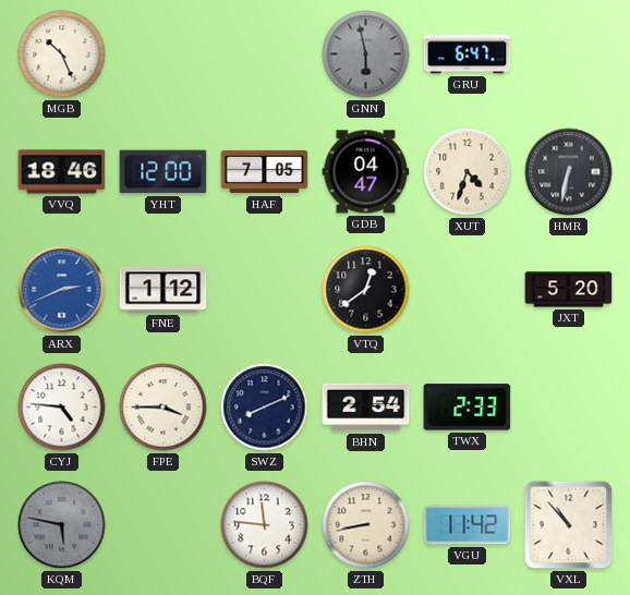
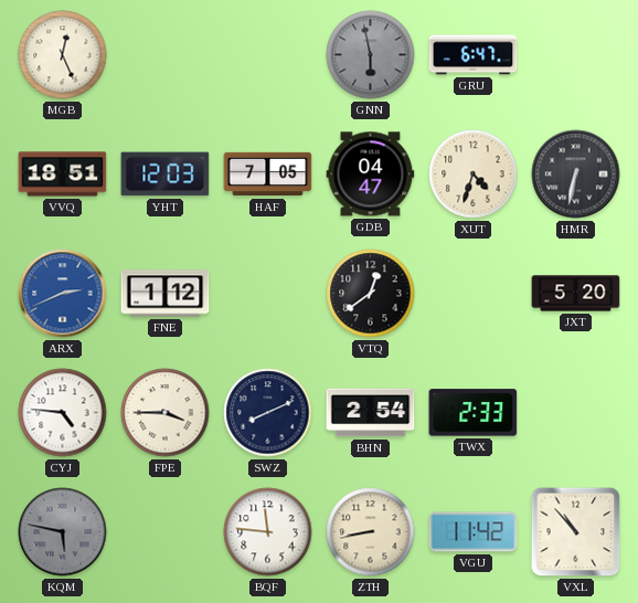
MGB: 10:26 -> 12:26
VVQ: 18:46 -> 18:51
YHT: 12:00 -> 12:03
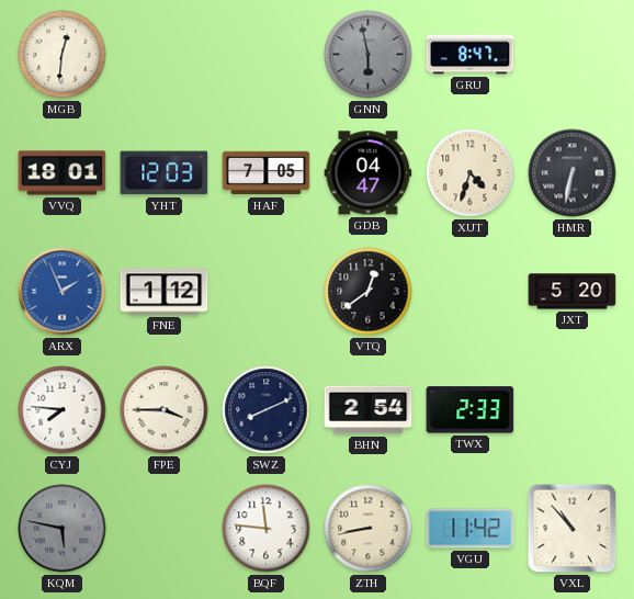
MGB: 12:26 -> 12:31
GRU: 6:47 -> 8:47
VVQ: 18:51 -> 18:01
ARX: 2:41 -> 1:56
CYJ: 4:46 -> 7:46
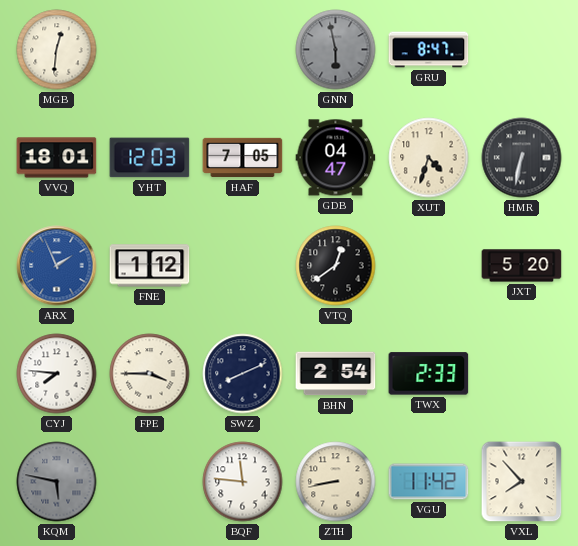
VXL: 10:53 -> 7:53
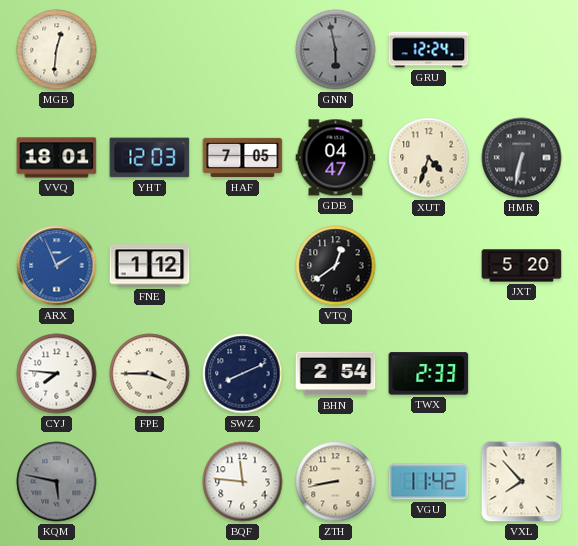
GRU: 8:47 -> 12:24
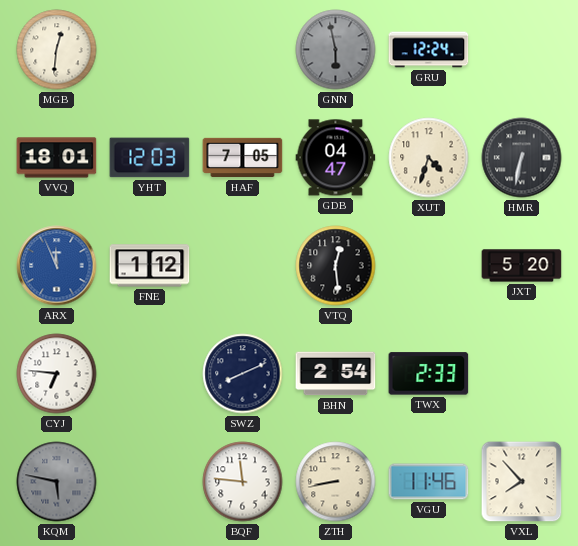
ARX: 1:56 -> 11:56
VTQ: 12:39 -> 12:29
CYJ: 7:46 -> 6:46
FPE: 3:45 -> none
VGU: 11:42 -> 11:46
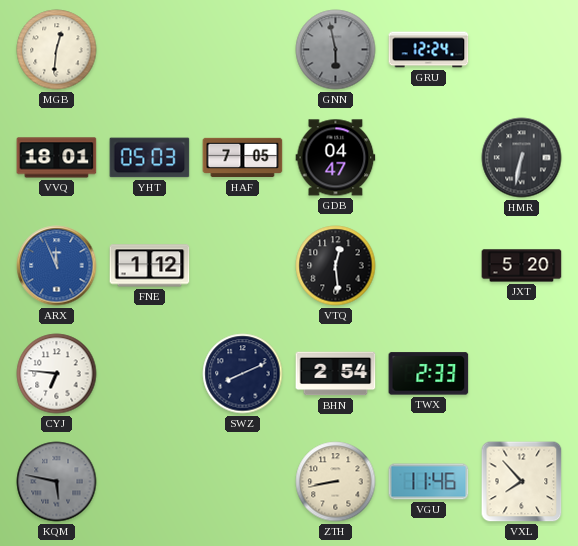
YHT: 12:03 -> 05:03
XUT: 4:33 -> none
BQF: 11:46 -> none
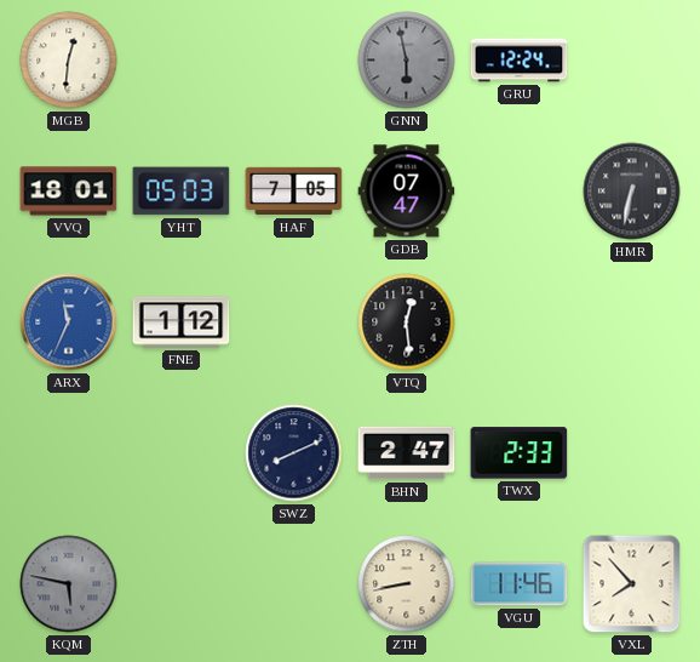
GDB: 04:47 -> 07:47
ARX: 11:56 -> 11:34
JXT: 5:20 -> none
CYJ: 6:46 -> none
BHN: 2:54 -> 2:47
